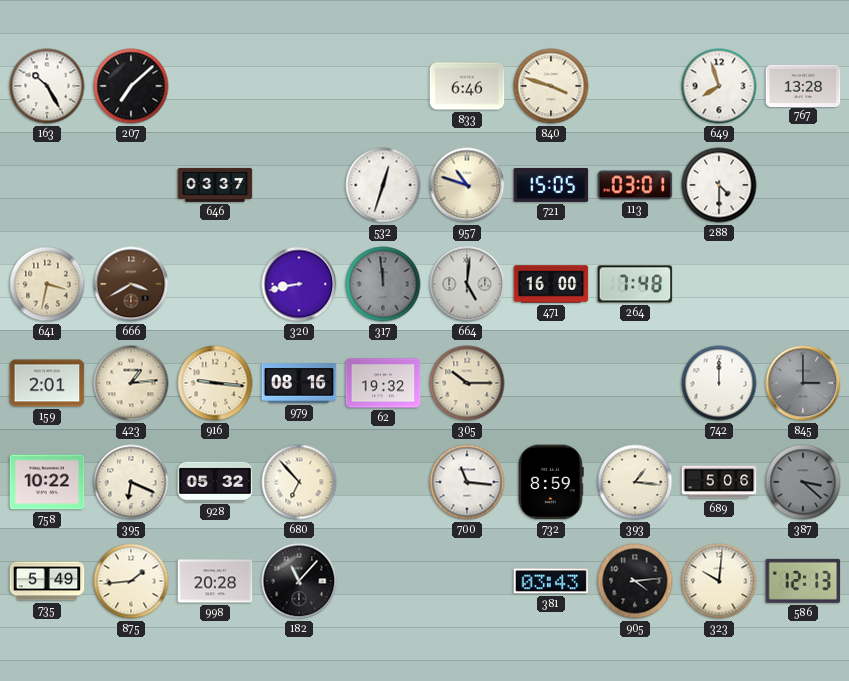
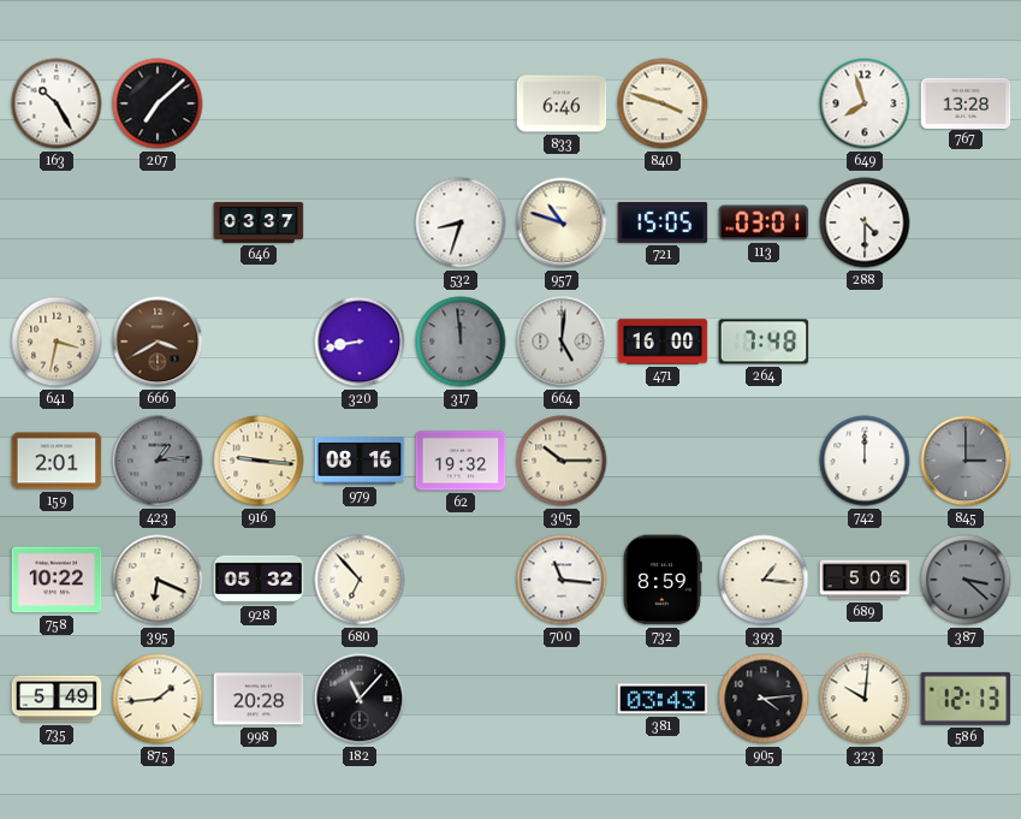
532: 12:33 -> 8:33
423 dial: cream -> grey
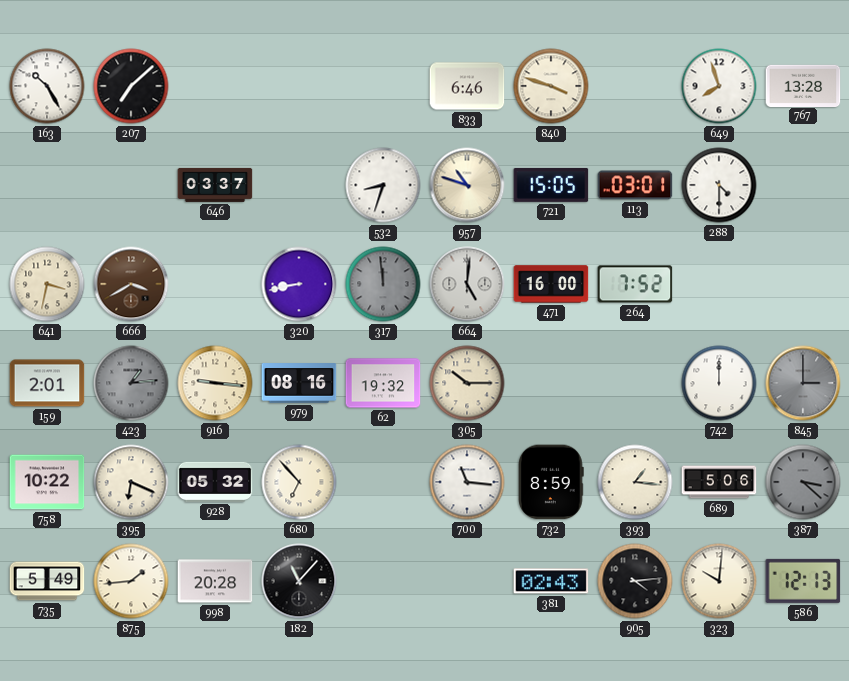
264: 7:48 -> 7:52
381: 03:43 -> 02:43
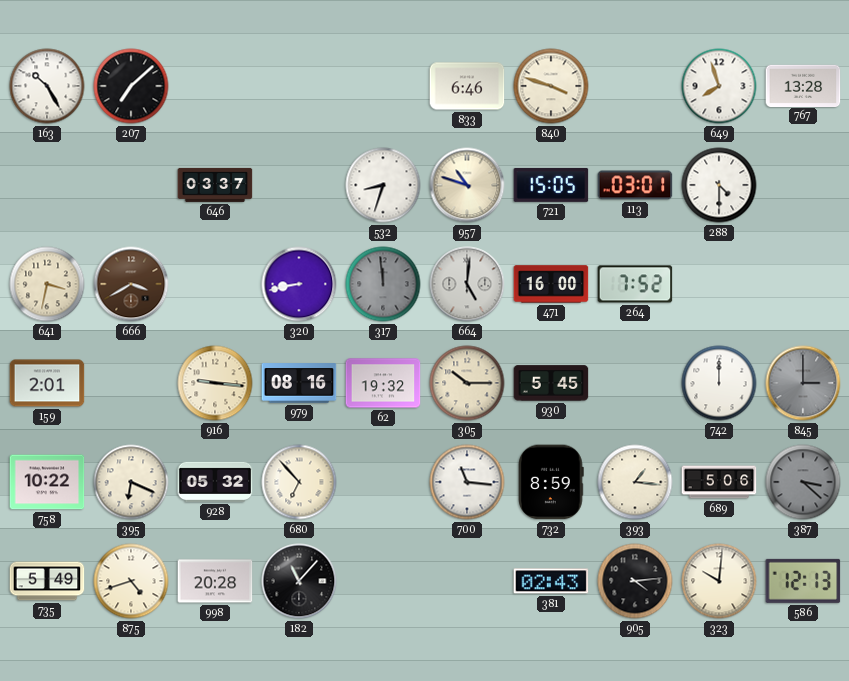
423: 1:14 -> none
930: none -> 5:45
875: 1:44 -> 4:42
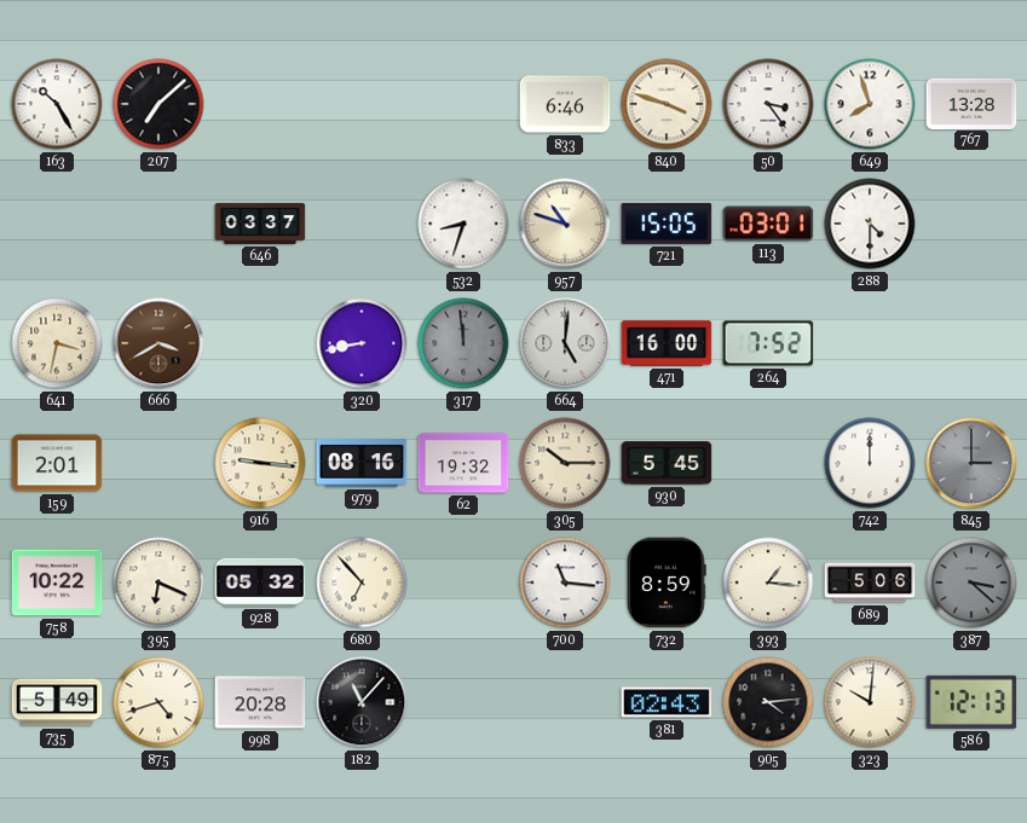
50: none -> 3:24
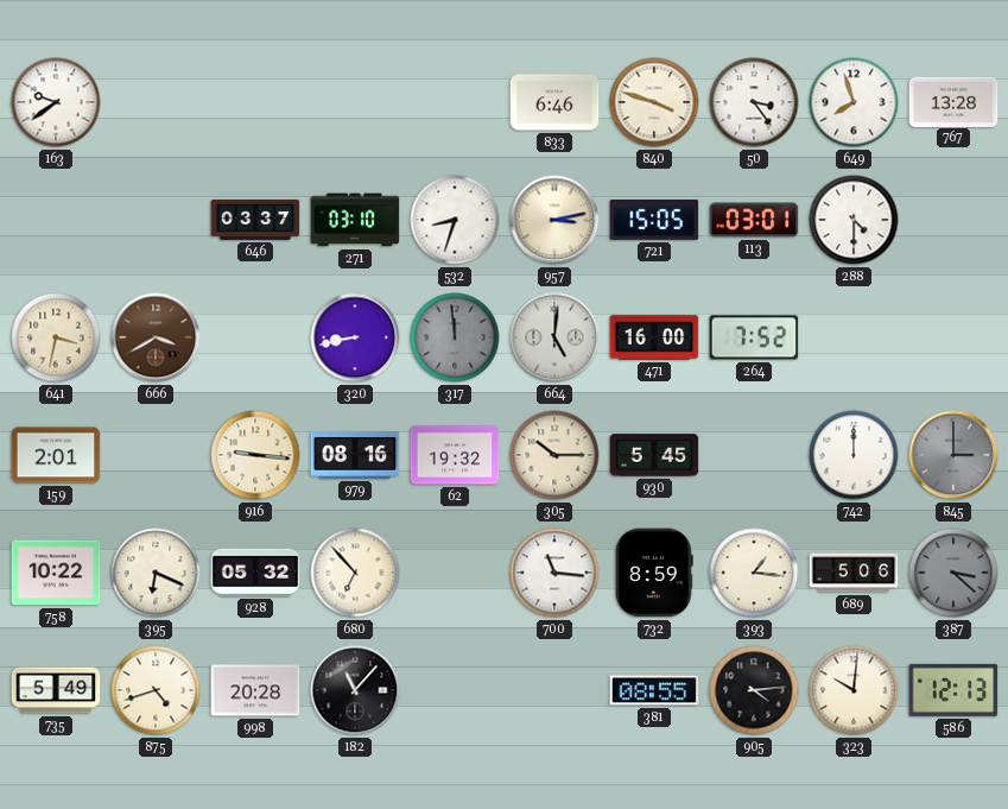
163: 10:25 -> 9:39
207: 7:08 -> none
271: none -> 03:10
957: 10:48 -> 3:13
381: 02:43 -> 08:55
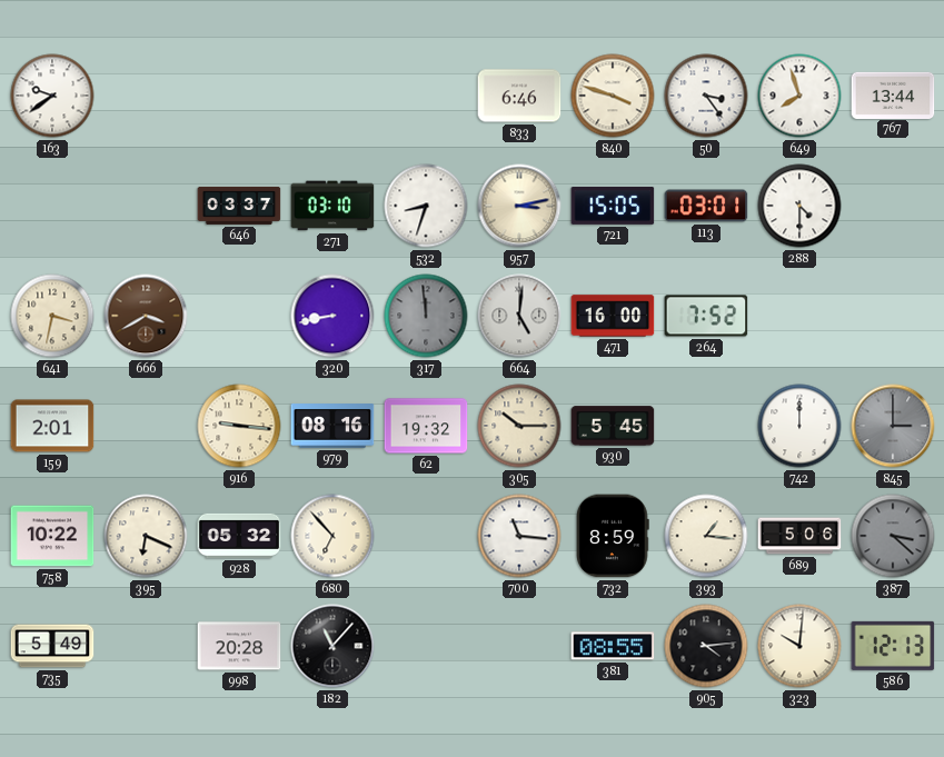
767: 13:28 -> 13:44
875: 4:42 -> none
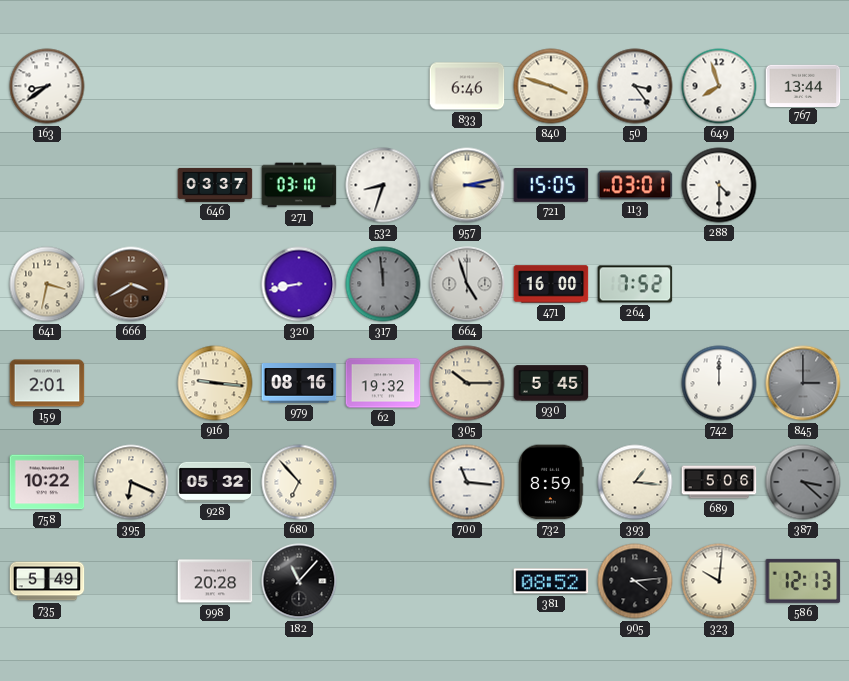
163: 9:39 -> 8:39
664: 5:01 -> 4:57
381: 08:55 -> 08:52
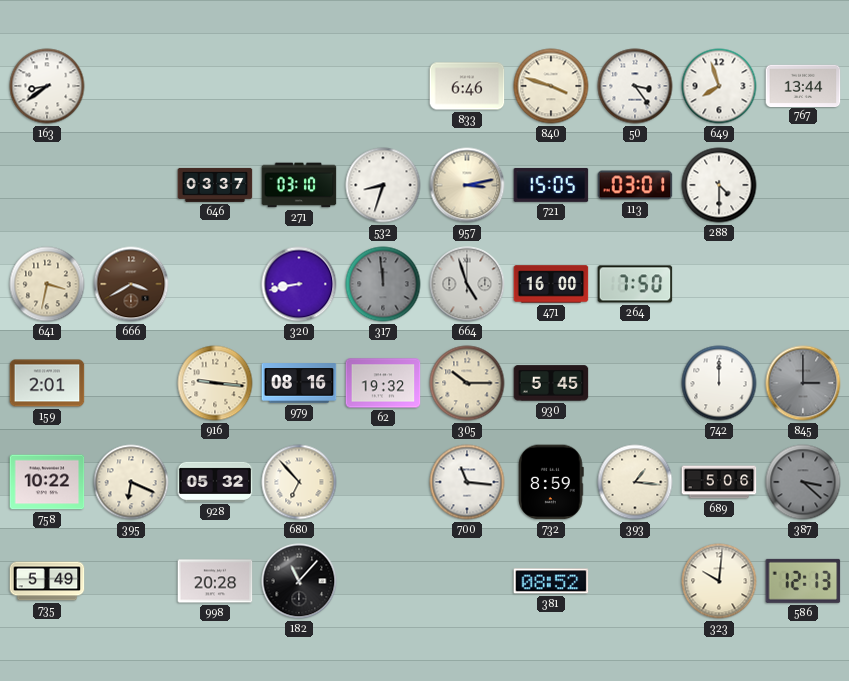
264: 7:52 -> 7:50
905: 4:14 -> none
